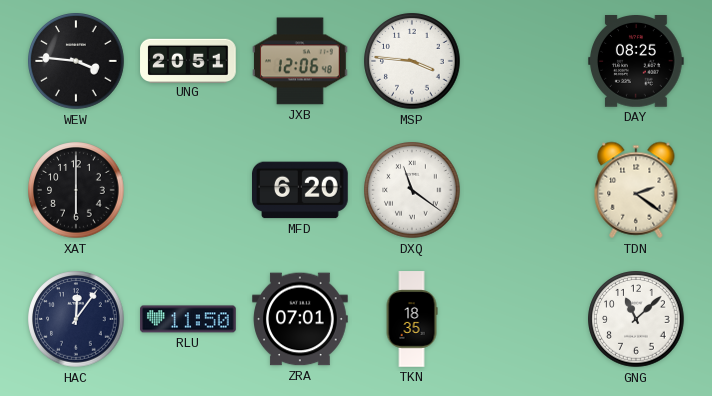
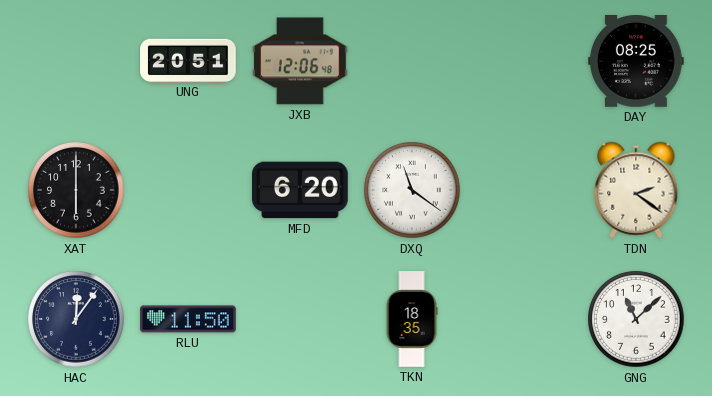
WEW: 3:46 -> none
MSP: 3:46 -> none
ZRA: 07:01 -> none
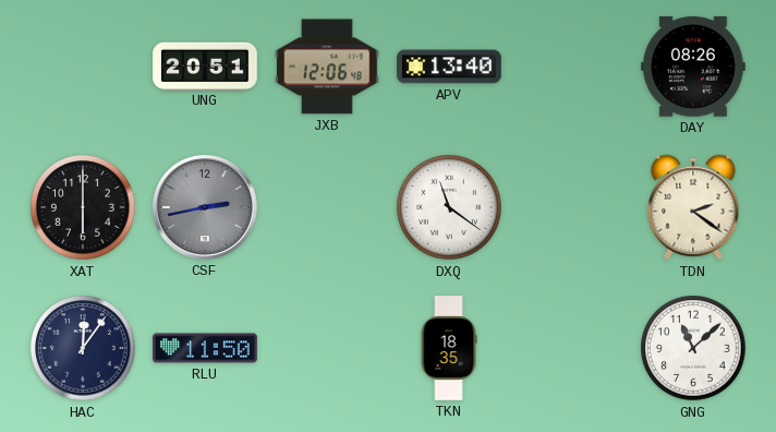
APV: none -> 13:40
DAY: 08:25 -> 08:26
CSF: none -> 2:43
MFD: 6:20 -> none
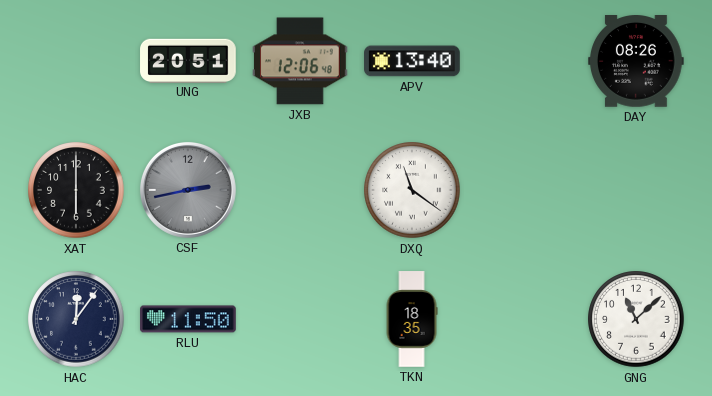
TDN: 2:21 -> none
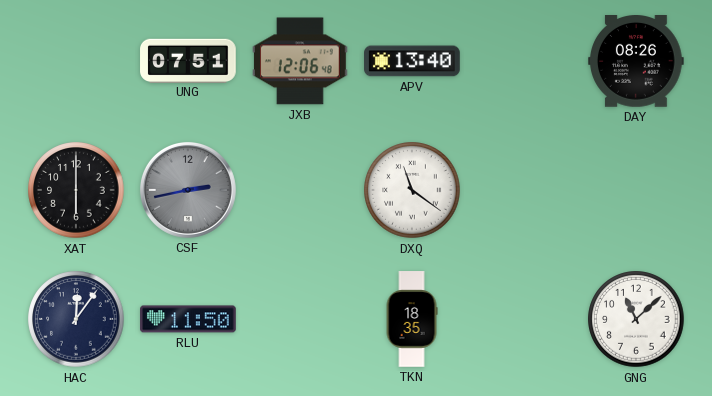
UNG: 20:51 -> 07:51
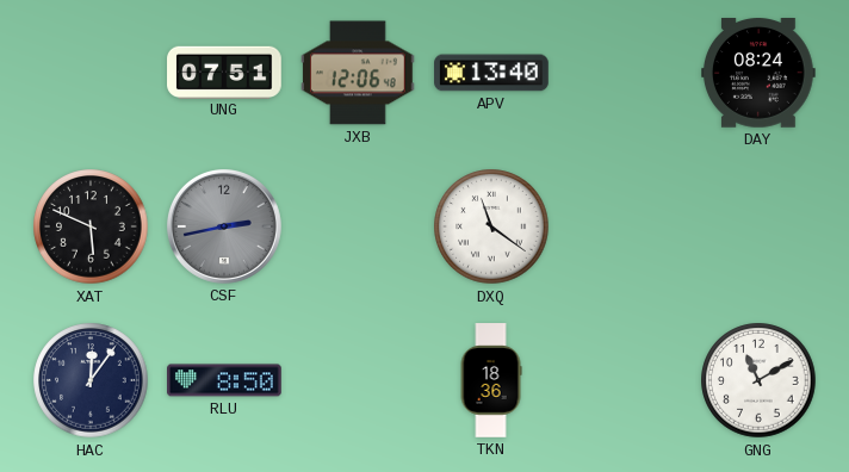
DAY: 08:26 -> 08:24
XAT: 6:00 -> 5:49
RLU: 11:50 -> 8:50
TKN: 18:35 -> 18:36
GNG: 11:08 -> 11:10
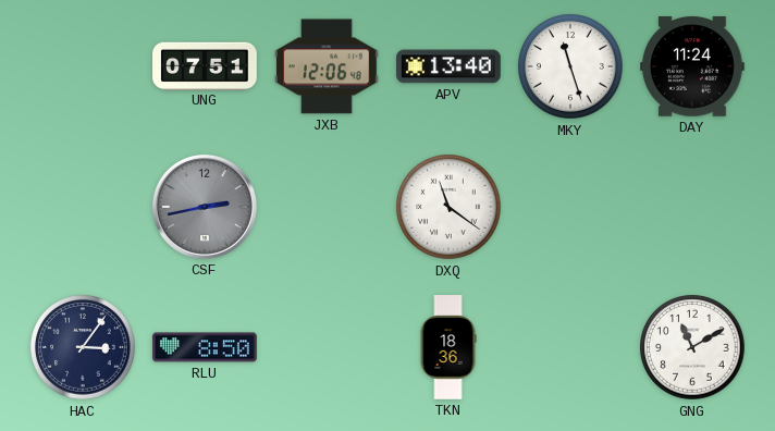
MKY: none -> 11:27
DAY: 08:24 -> 11:24
XAT: 5:49 -> none
HAC: 12:06 -> 3:06
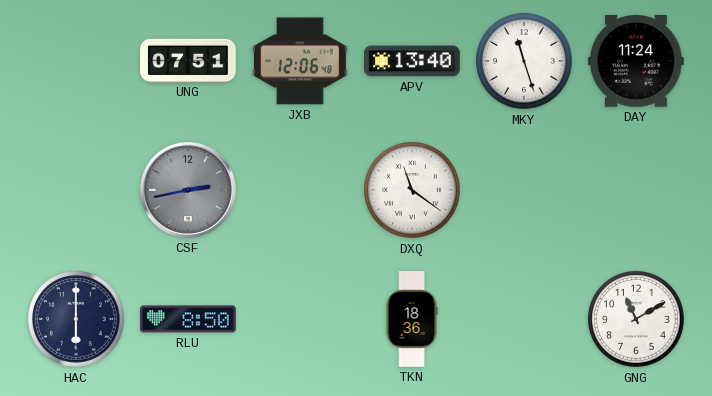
HAC: 3:06 -> 6:00
